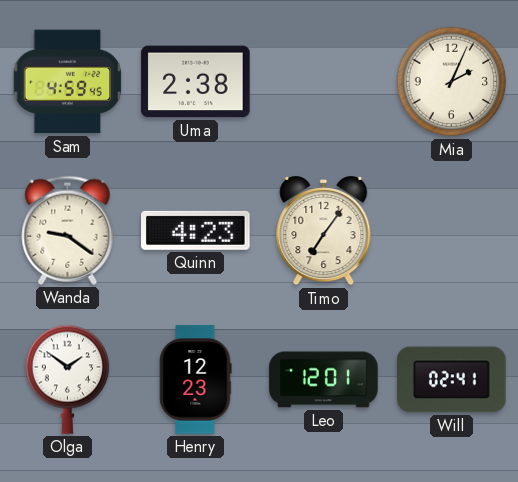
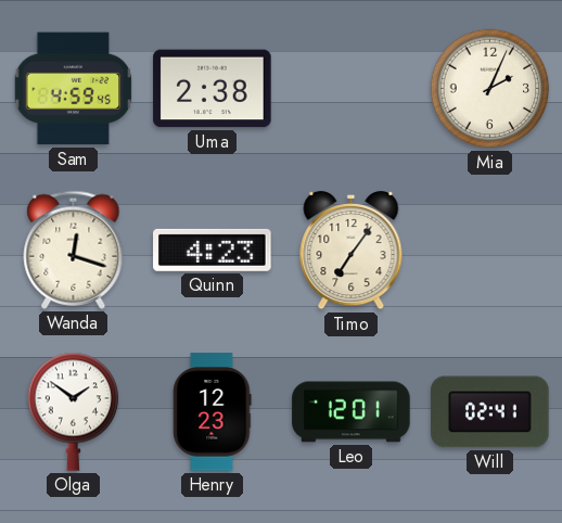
Wanda: 9:21 -> 12:18
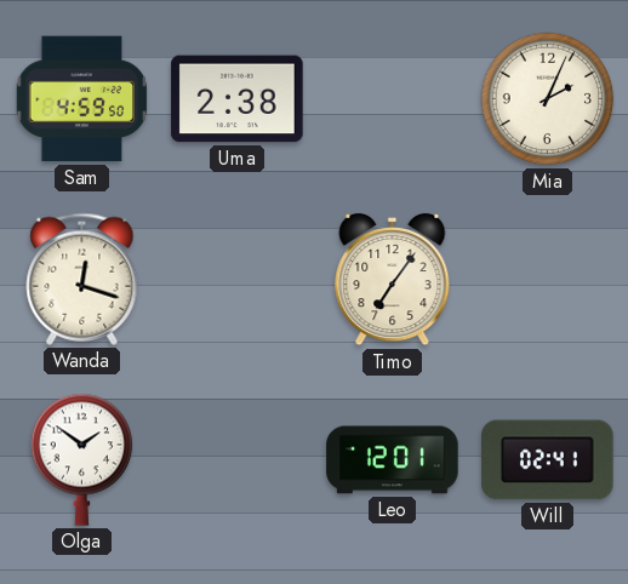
Sam: 4:59:45 -> 4:59:50
Quinn: 4:23 -> none
Henry: 12:23 -> none
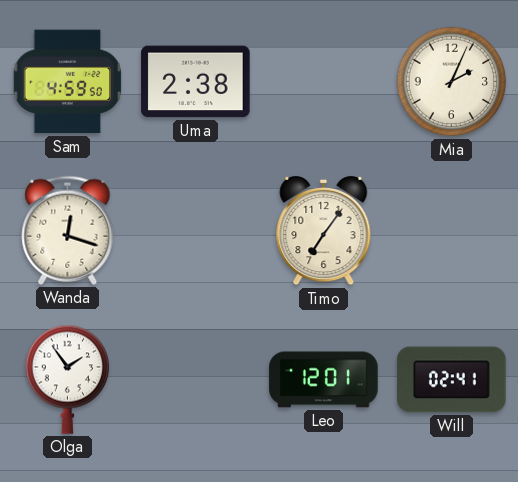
Olga: 1:51 -> 1:54
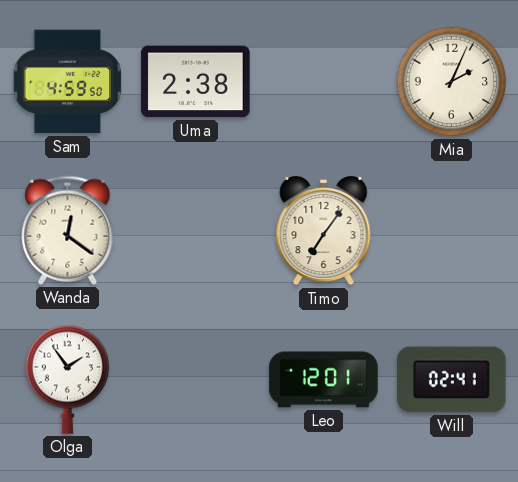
Wanda: 12:18 -> 12:21
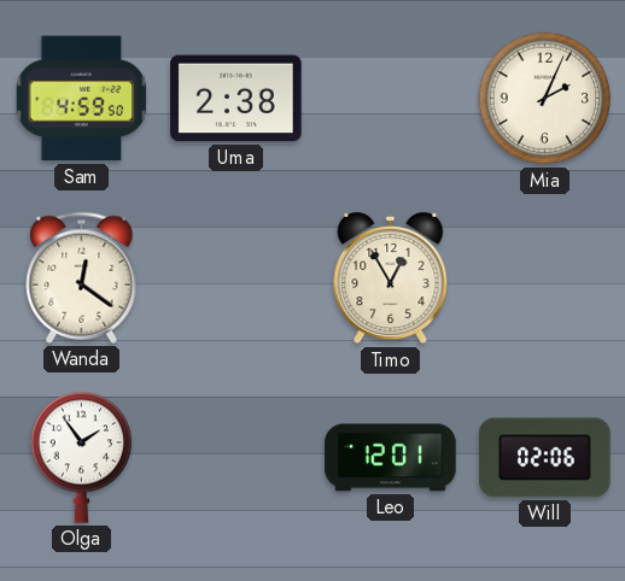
Timo: 7:06 -> 12:55
Will: 02:41 -> 02:06
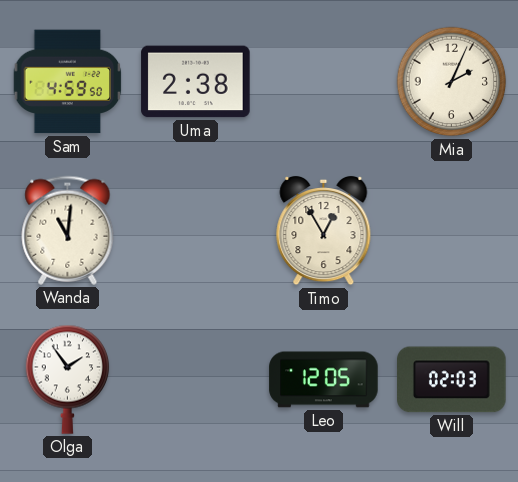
Wanda: 12:21 -> 11:01
Leo: 12:01 -> 12:05
Will: 02:06 -> 02:03
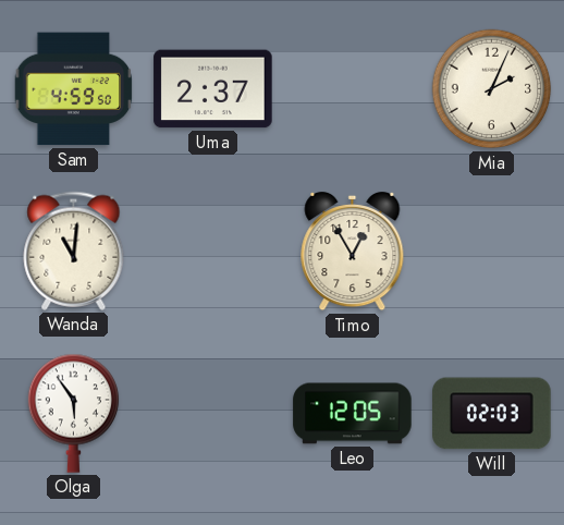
Uma: 2:38 -> 2:37
Olga: 1:54 -> 5:54
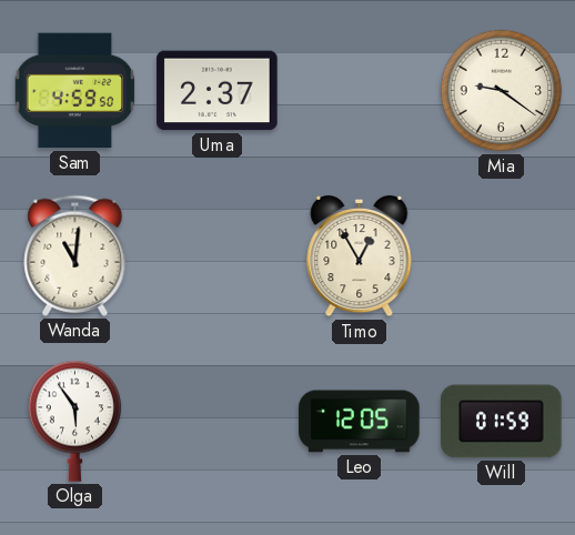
Mia: 2:04 -> 9:21
Will: 02:03 -> 01:59
